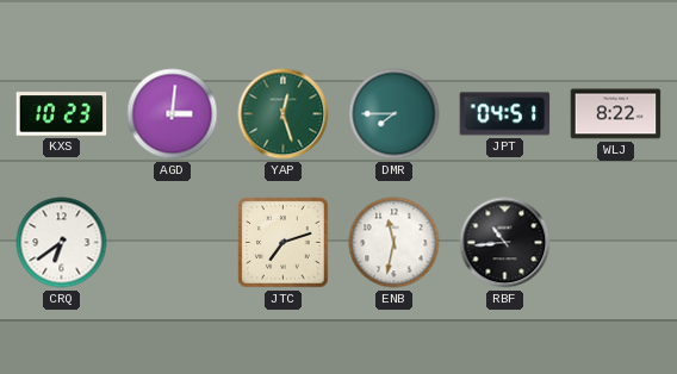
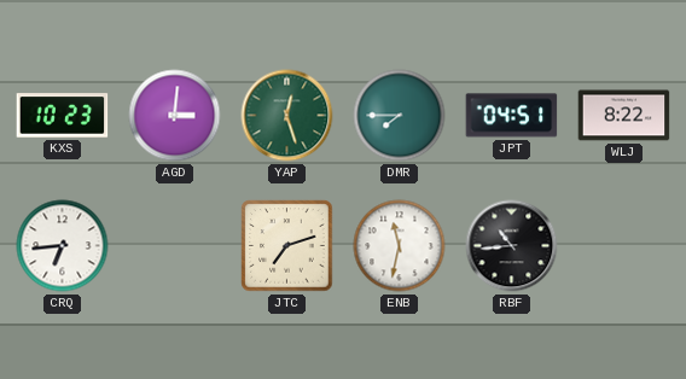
CRQ: 6:39 -> 6:44
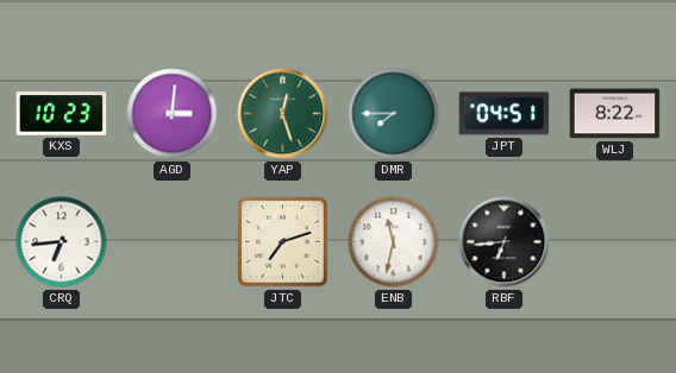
RBF: 10:44 -> 6:44
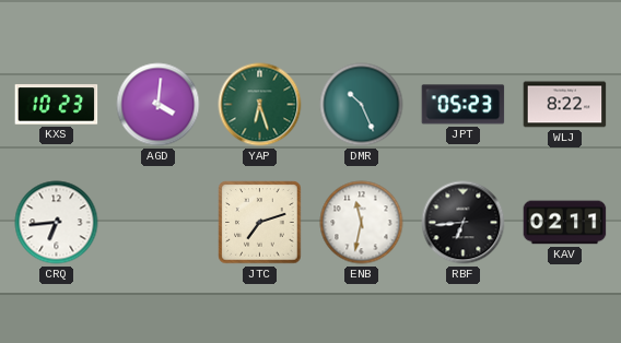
AGD: 3:01 -> 4:01
YAP: 12:27 -> 6:27
DMR: 7:45 -> 10:26
JPT: 04:51 -> 05:23
KAV: none -> 02:11
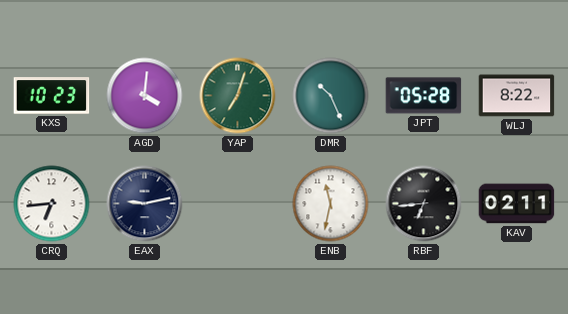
YAP: 6:27 -> 7:03
JPT: 05:23 -> 05:28
EAX: none -> 9:13
JTC: 7:12 -> none
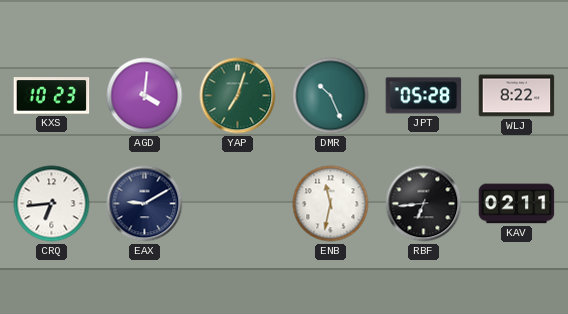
EAX: 9:13 -> 9:10
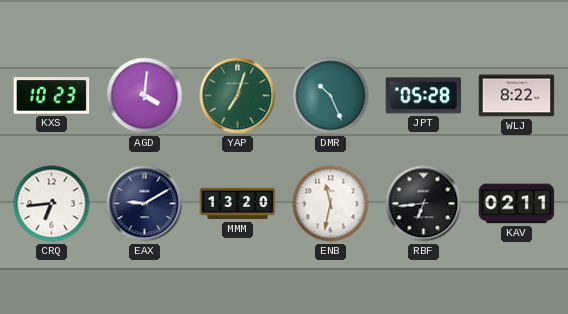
MMM: none -> 13:20
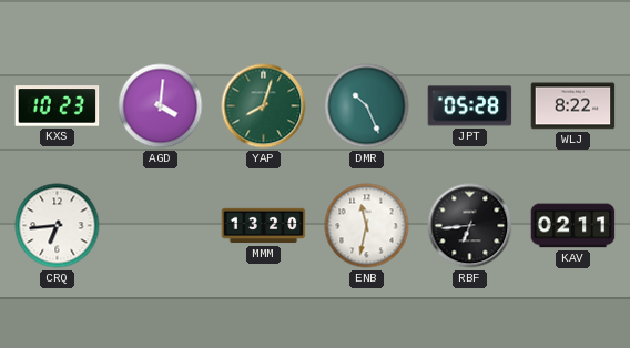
YAP: 7:03 -> 8:03
EAX: 9:10 -> none
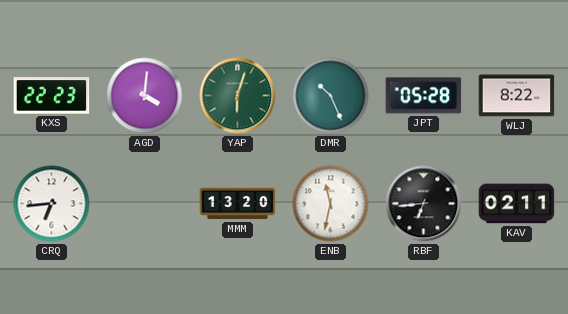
KXS: 10:23 -> 22:23
YAP: 8:03 -> 6:03
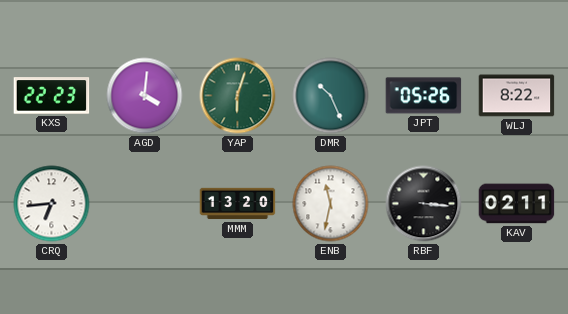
JPT: 05:28 -> 05:26
RBF: 6:44 -> 3:16
